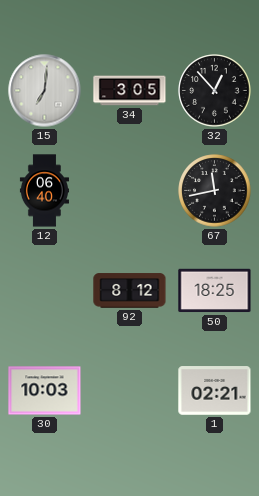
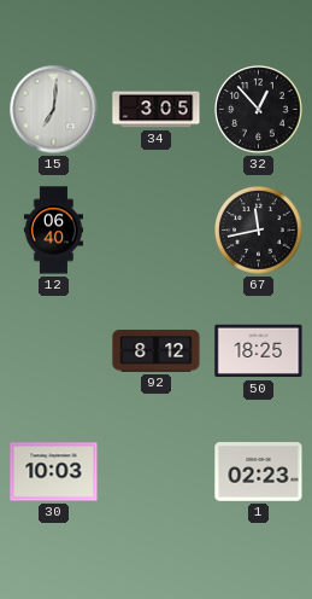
1: 02:21 -> 02:23
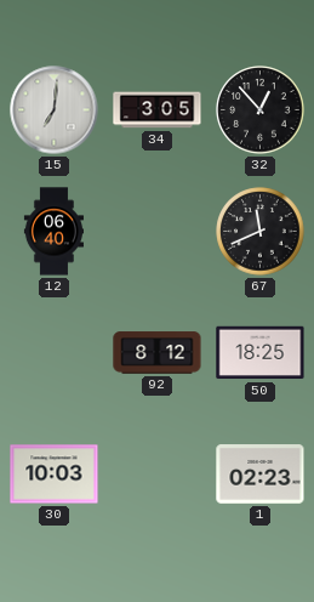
67: 11:43 -> 11:41
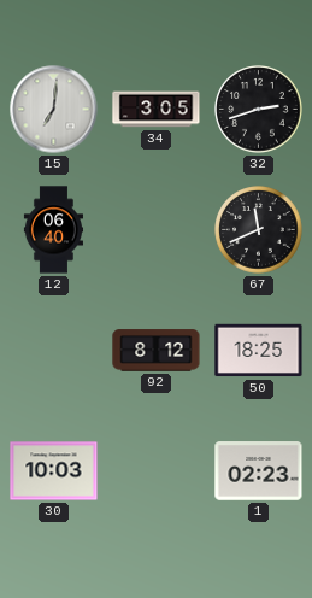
32: 12:53 -> 2:42
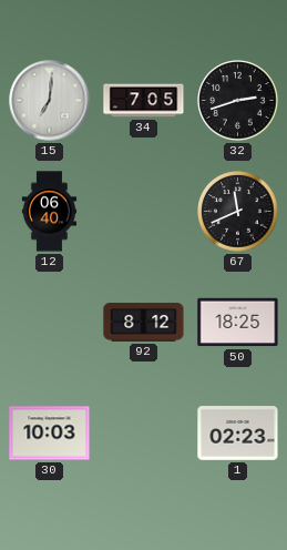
34: 3:05 -> 7:05
